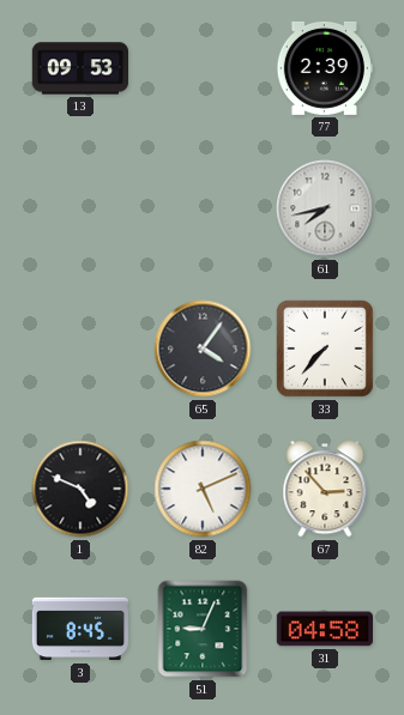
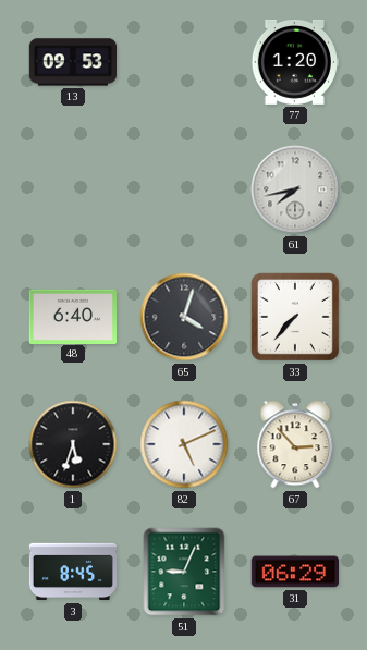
77: 2:39 -> 1:20
48: none -> 6:40
65: 4:06 -> 4:03
1: 4:49 -> 5:33
31: 04:58 -> 06:29
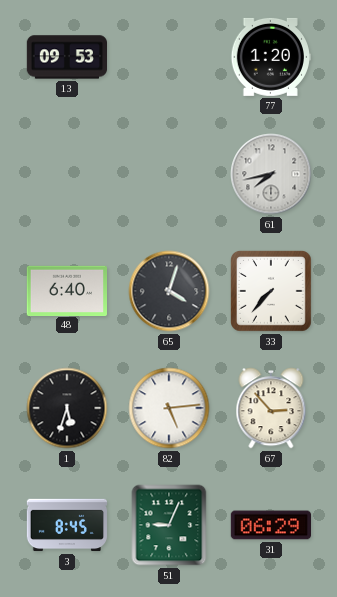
82: 5:11 -> 5:14
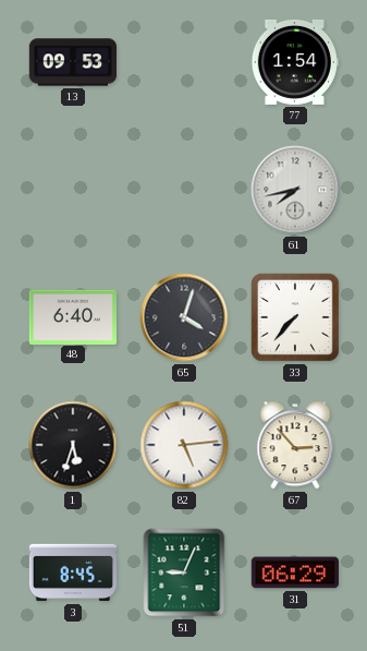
77: 1:20 -> 1:54
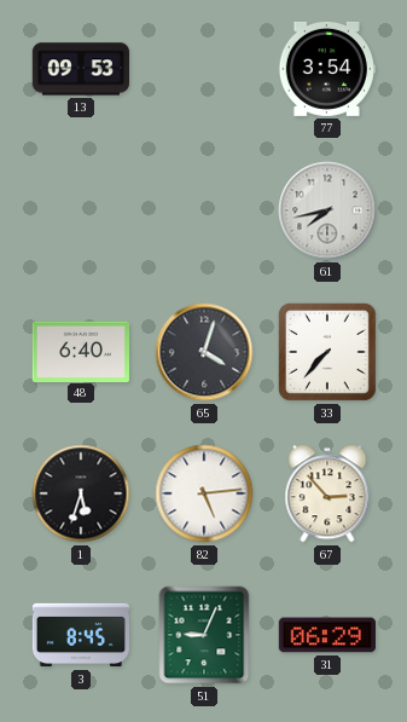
77: 1:54 -> 3:54
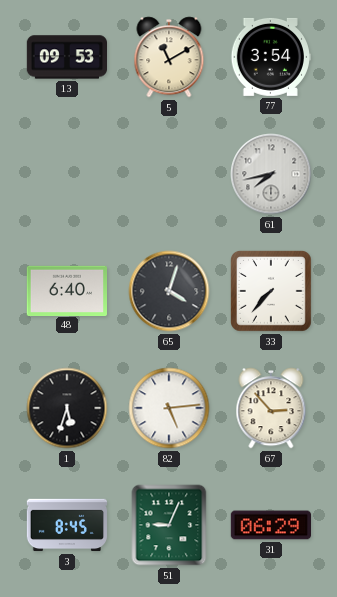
5: none -> 11:10
